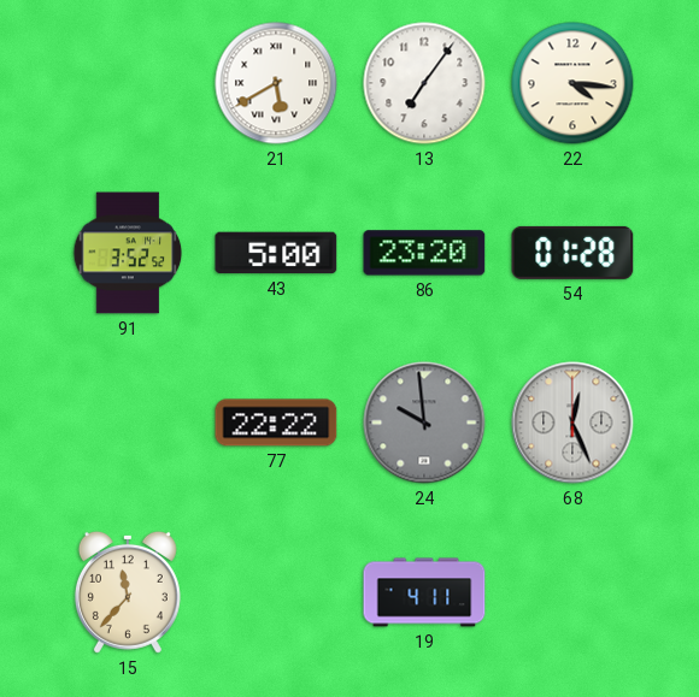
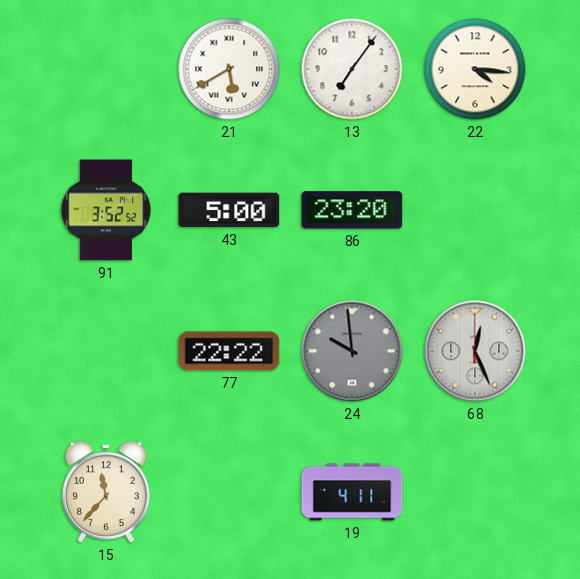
54: 01:28 -> none
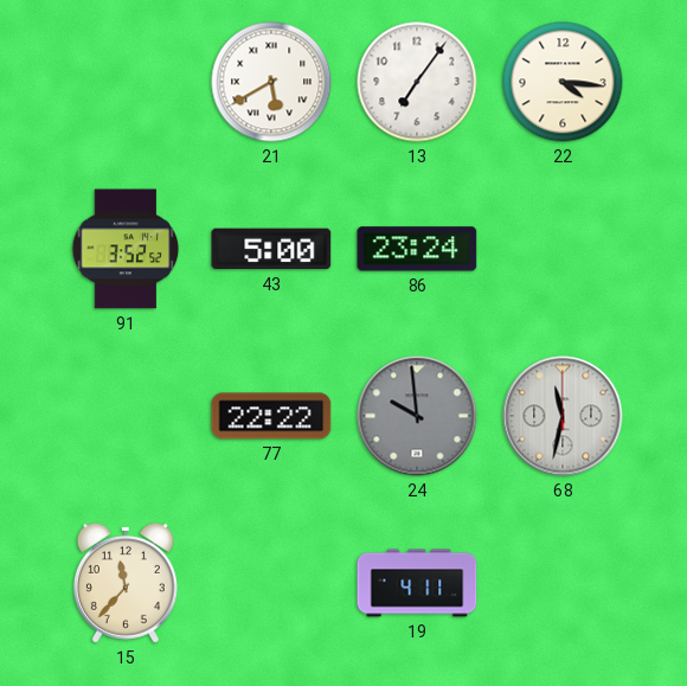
86: 23:20 -> 23:24
68: 12:26 -> 11:32
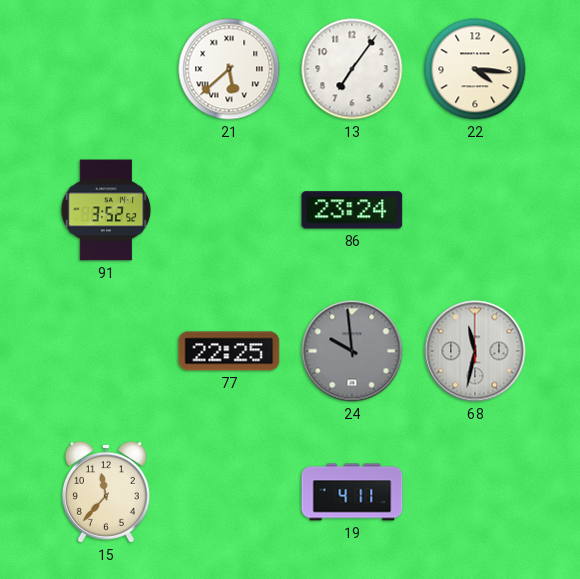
21: 5:40 -> 5:38
43: 5:00 -> none
77: 22:22 -> 22:25
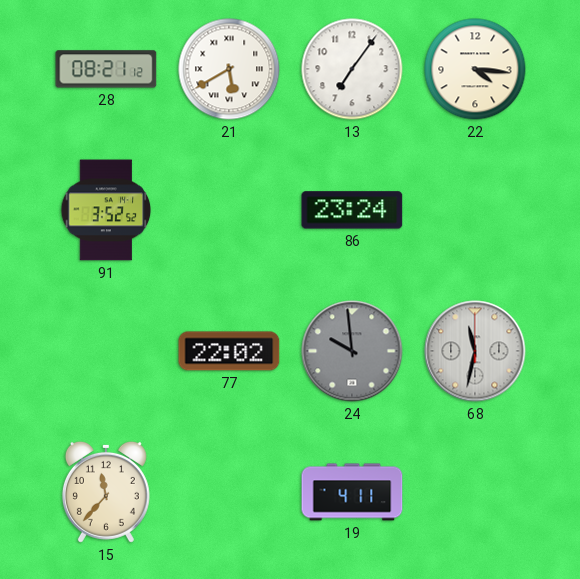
28: none -> 08:21
21: 5:38 -> 5:40
77: 22:25 -> 22:02
